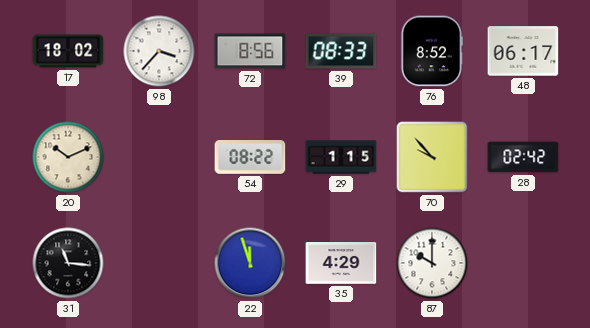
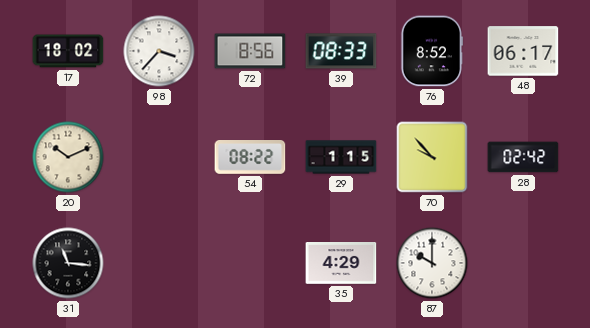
22: 11:57 -> none
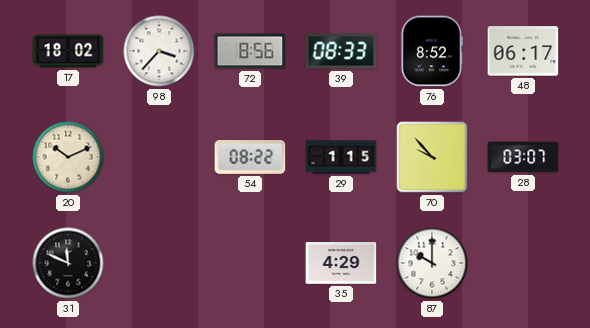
28: 02:42 -> 03:07
31: 11:16 -> 11:49
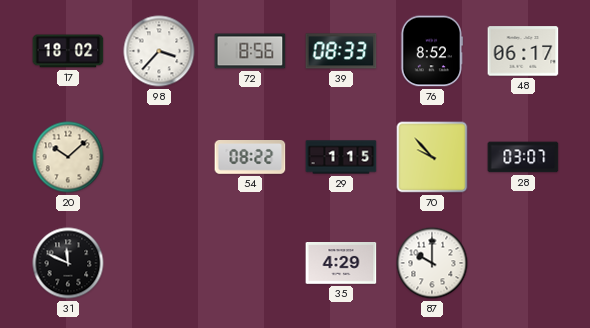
20: 10:11 -> 10:08
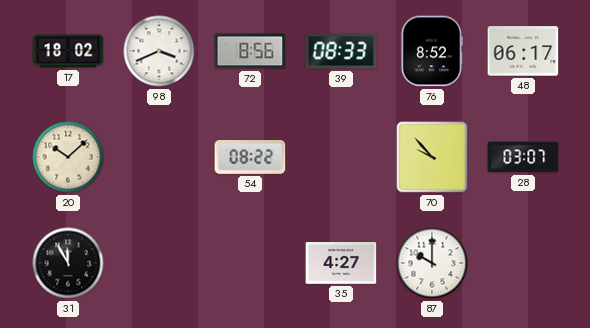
98: 3:37 -> 3:41
29: 1:15 -> none
31: 11:49 -> 11:55
35: 4:29 -> 4:27
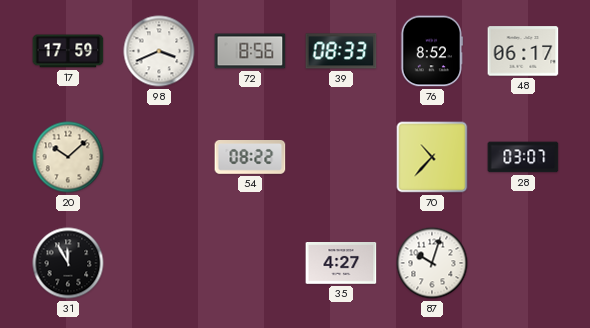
17: 18:02 -> 17:59
70: 9:53 -> 10:37
87: 10:00 -> 10:03
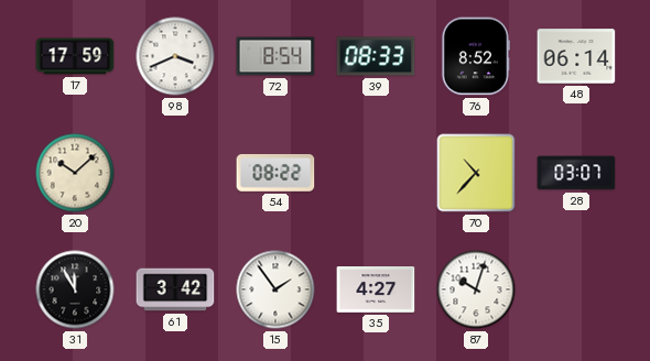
72: 8:56 -> 8:54
48: 06:17 -> 06:14
61: none -> 3:42
15: none -> 1:54
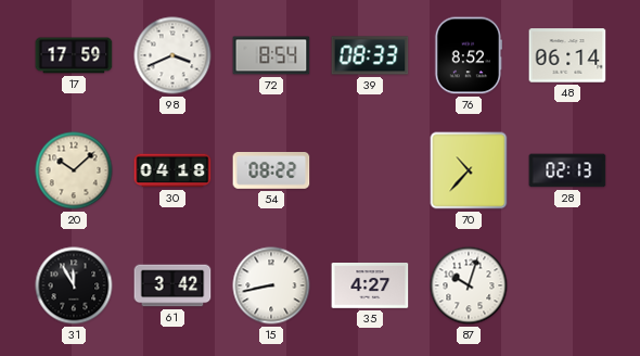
30: none -> 04:18
28: 03:07 -> 02:13
15: 1:54 -> 8:43
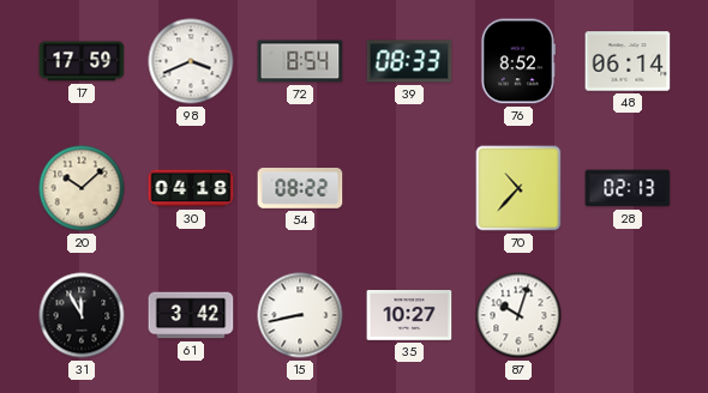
35: 4:27 -> 10:27
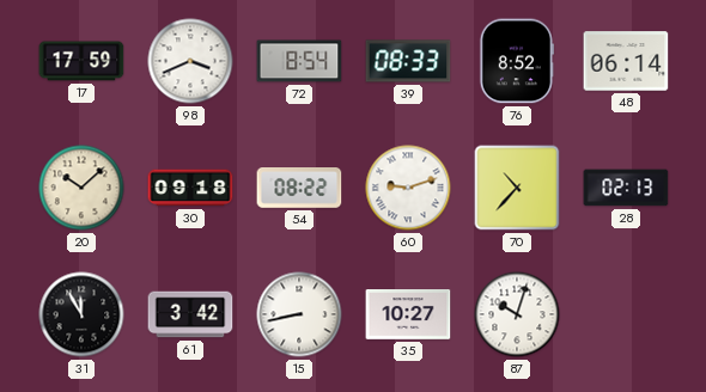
30: 04:18 -> 09:18
60: none -> 9:12
